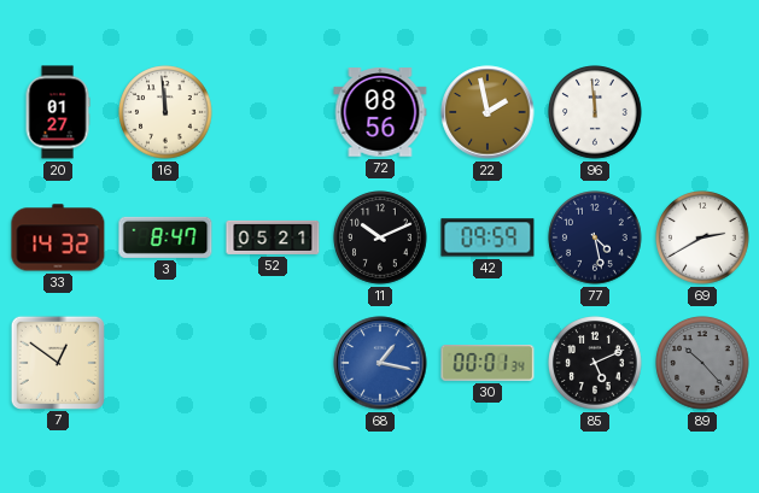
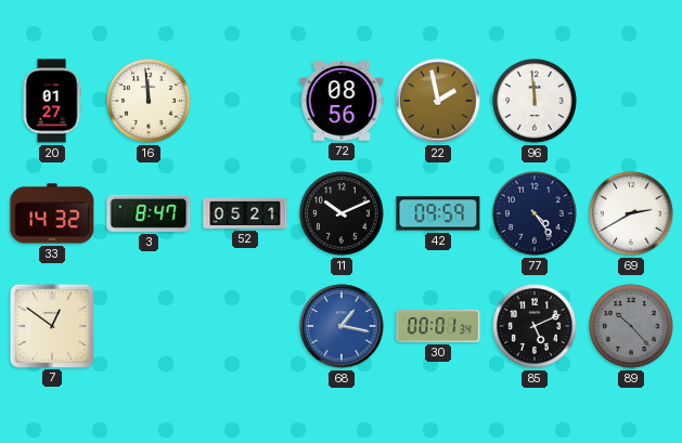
77: 4:28 -> 4:24
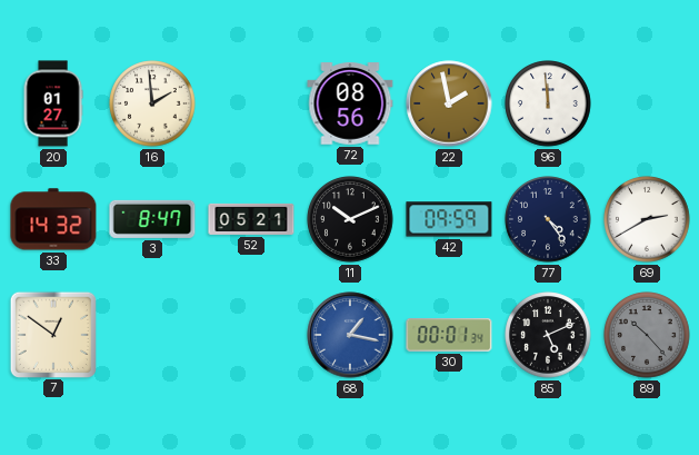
16: 11:59 -> 1:59
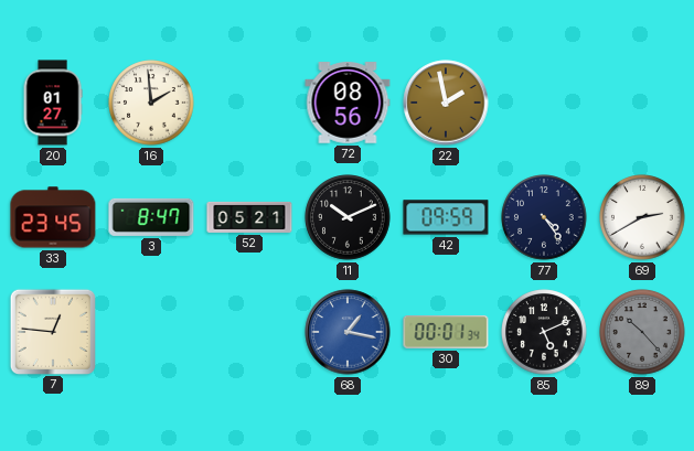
96: 11:59 -> none
33: 14:32 -> 23:45
7: 12:51 -> 12:46
